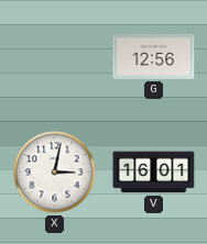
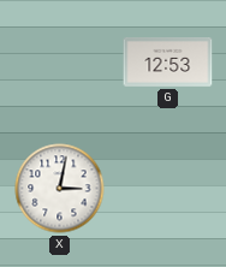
G: 12:56 -> 12:53
V: 16:01 -> none
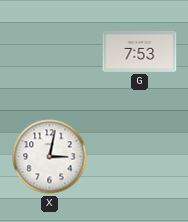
G: 12:53 -> 7:53
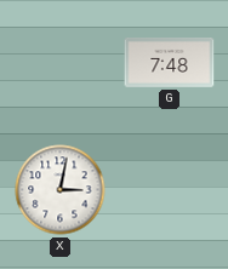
G: 7:53 -> 7:48
